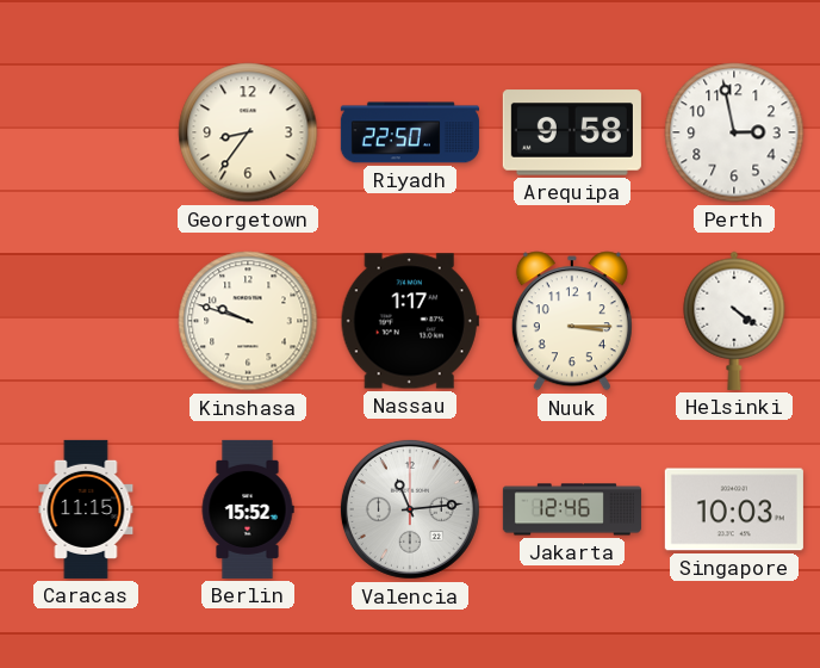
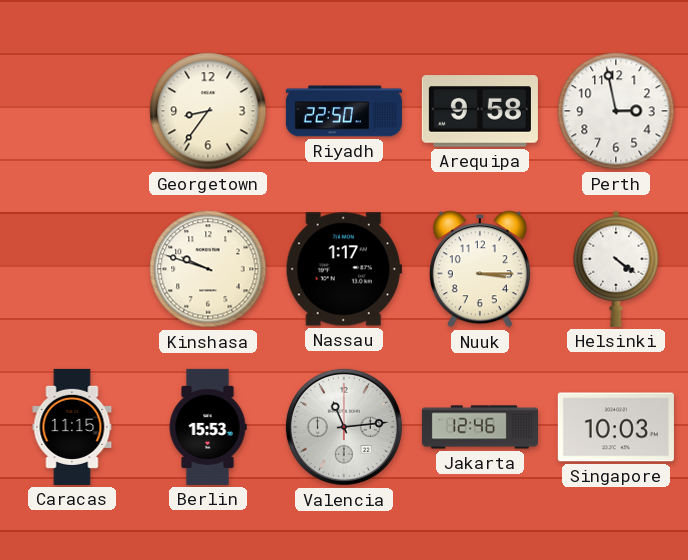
Berlin: 15:52 -> 15:53
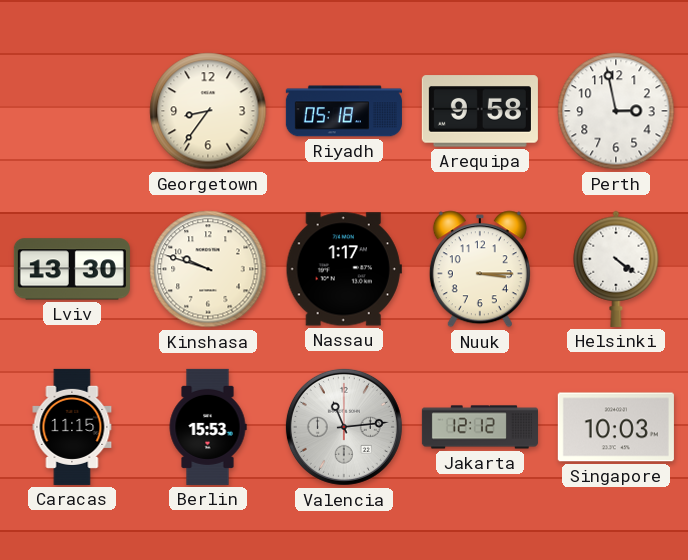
Riyadh: 22:50 -> 05:18
Lviv: none -> 13:30
Jakarta: 12:46 -> 12:12
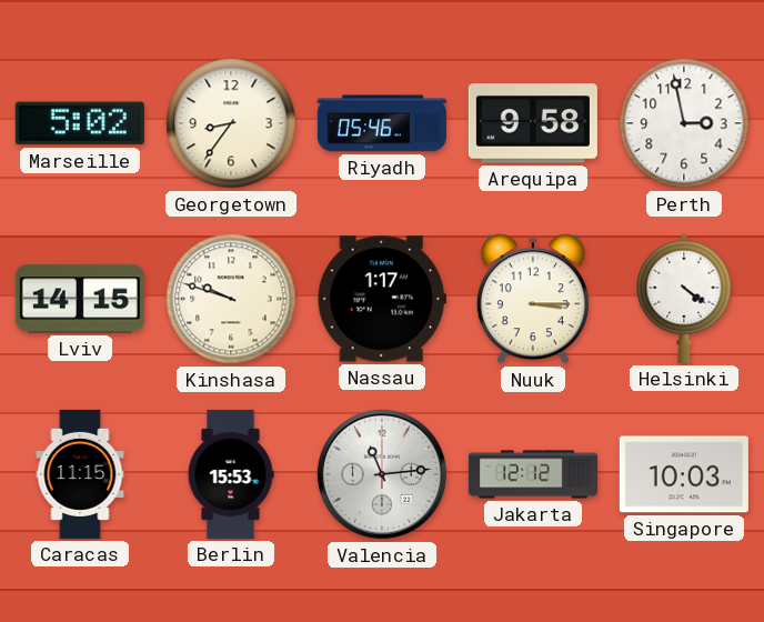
Marseille: none -> 5:02
Riyadh: 05:18 -> 05:46
Lviv: 13:30 -> 14:15
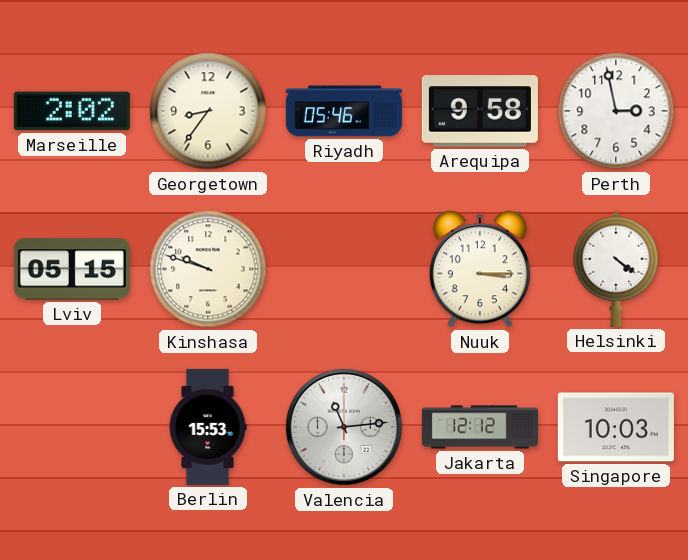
Marseille: 5:02 -> 2:02
Lviv: 14:15 -> 05:15
Nassau: 1:17 -> none
Caracas: 11:15 -> none
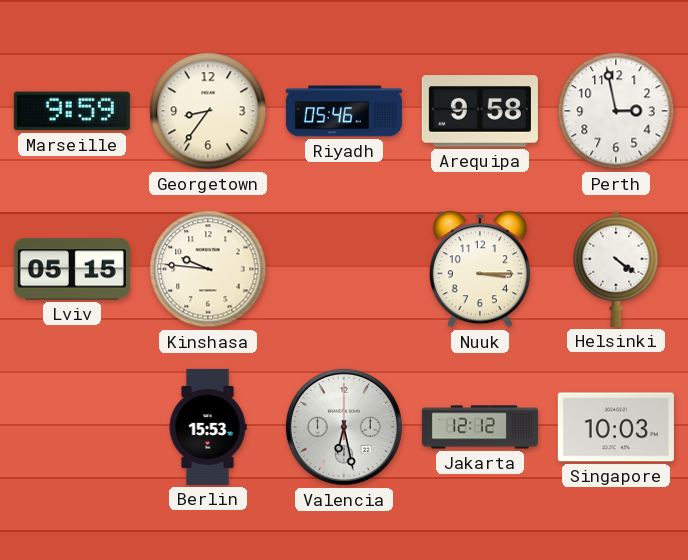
Marseille: 2:02 -> 9:59
Kinshasa: 9:48 -> 9:46
Valencia: 11:14 -> 6:28
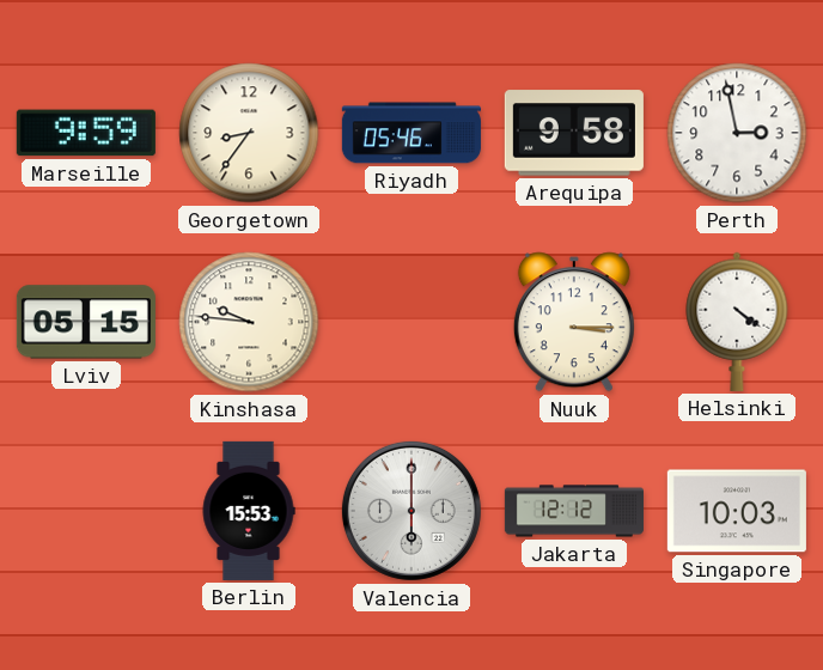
Valencia: 6:28 -> 6:00
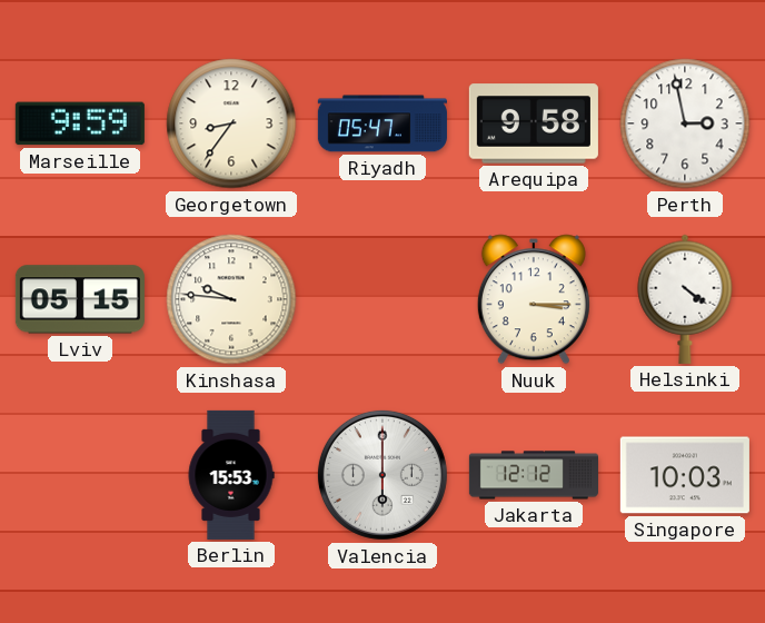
Riyadh: 05:46 -> 05:47
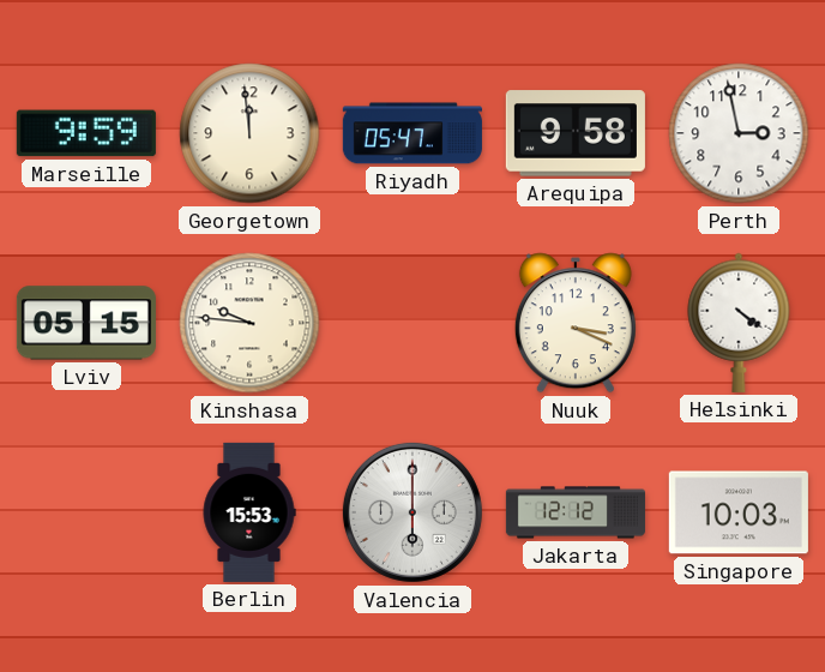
Georgetown: 8:36 -> 11:59
Nuuk: 3:15 -> 3:19
